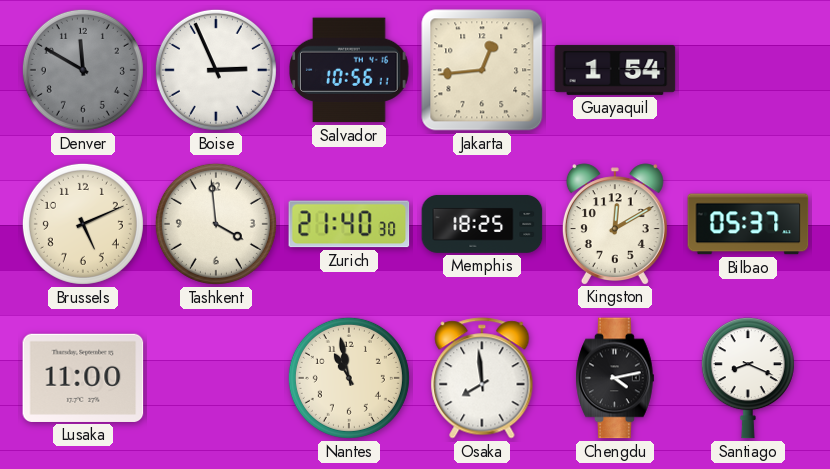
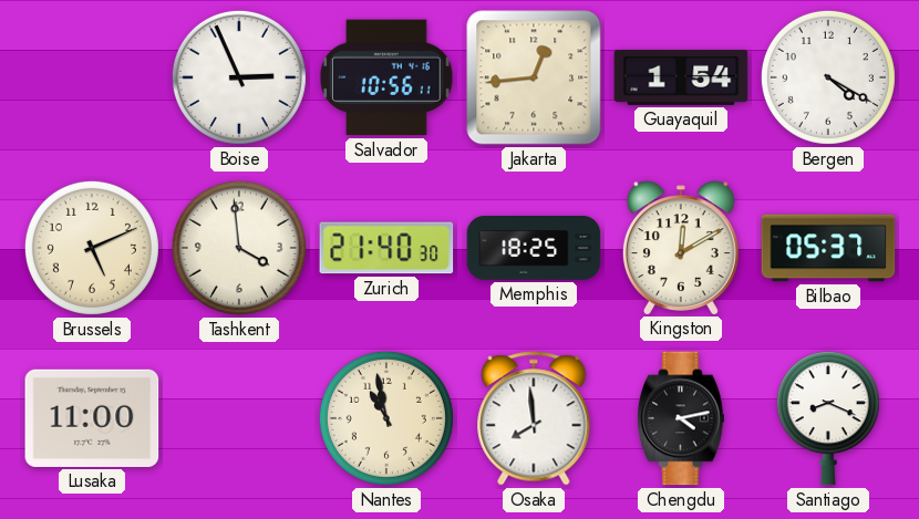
Denver: 11:50 -> none
Bergen: none -> 4:20
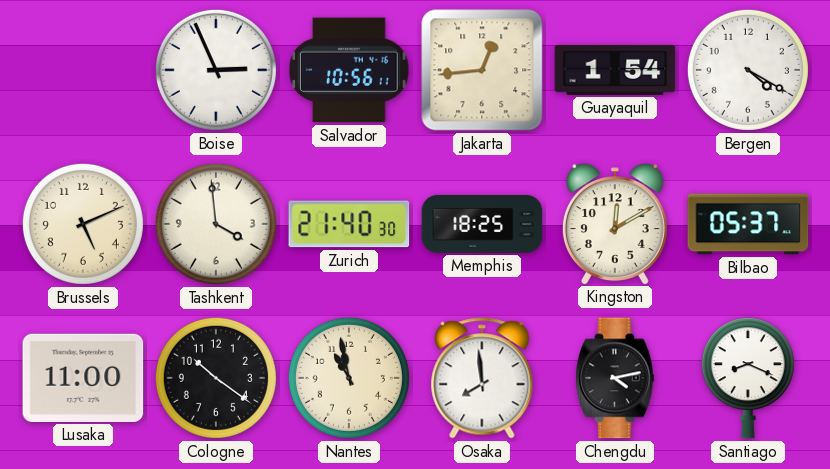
Cologne: none -> 10:21
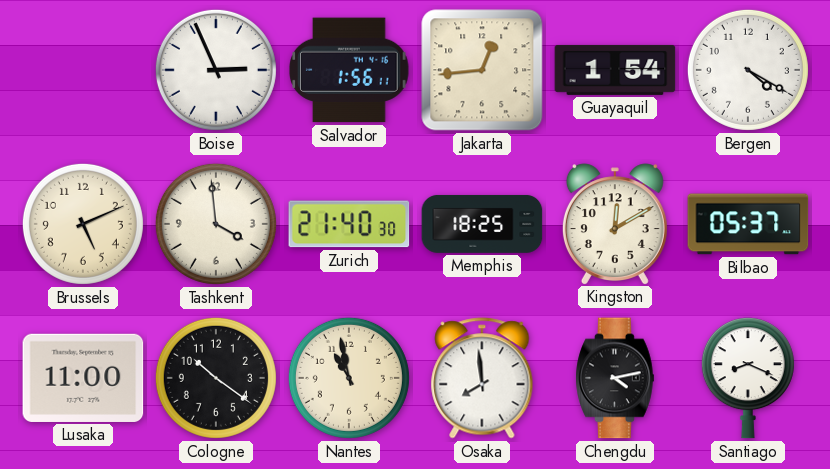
Salvador: 10:56 -> 1:56
